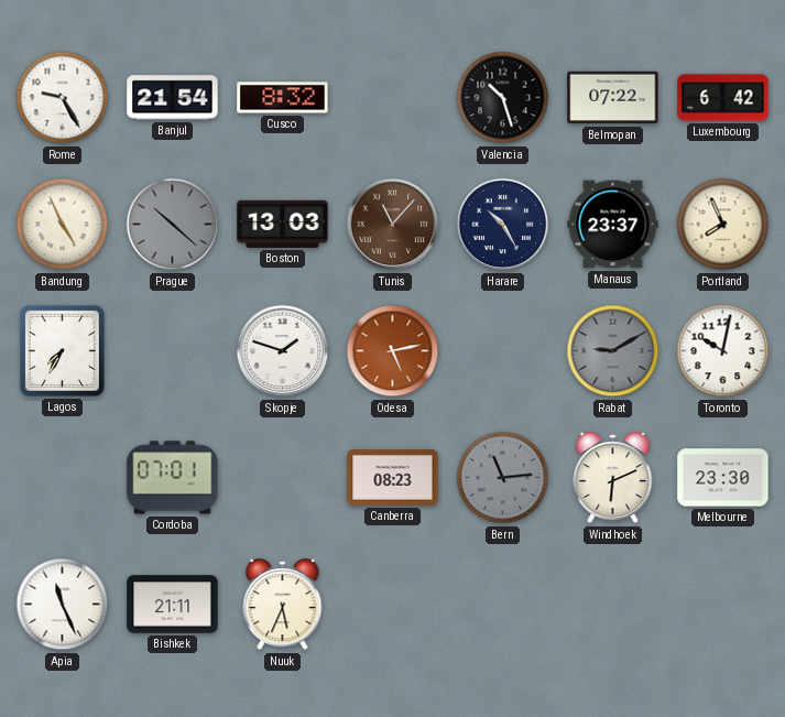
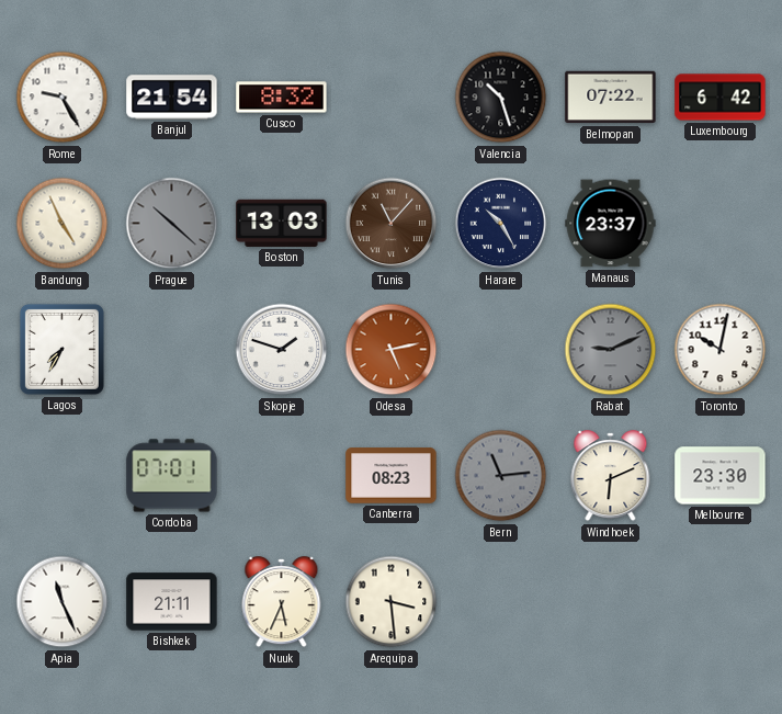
Portland: 7:56 -> none
Rabat: 9:10 -> 9:11
Arequipa: none -> 3:29
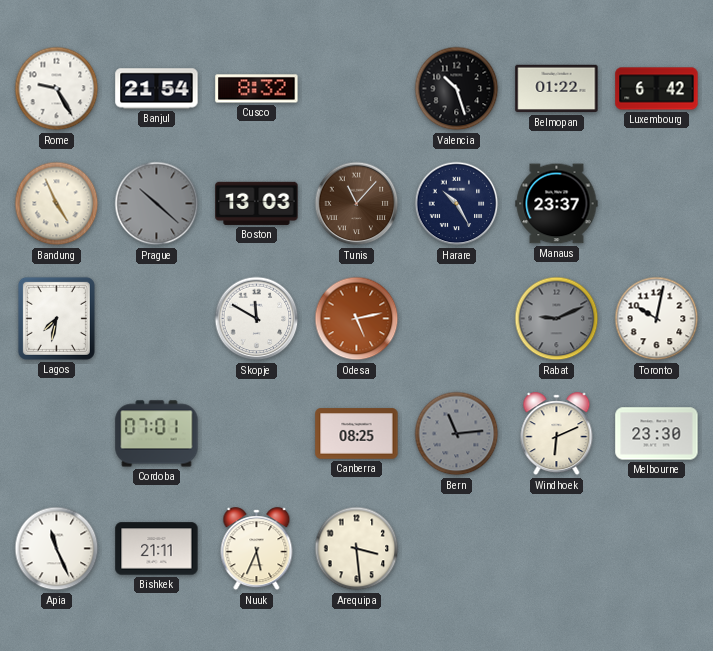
Belmopan: 07:22 -> 01:22
Lagos: 7:35 -> 7:32
Skopje: 1:48 -> 11:50
Canberra: 08:23 -> 08:25
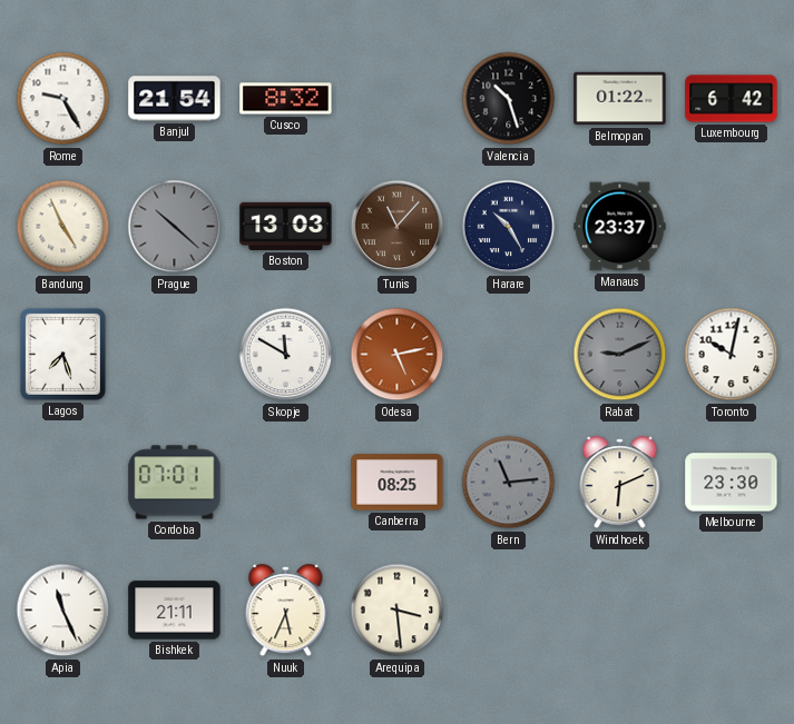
Lagos: 7:32 -> 7:27
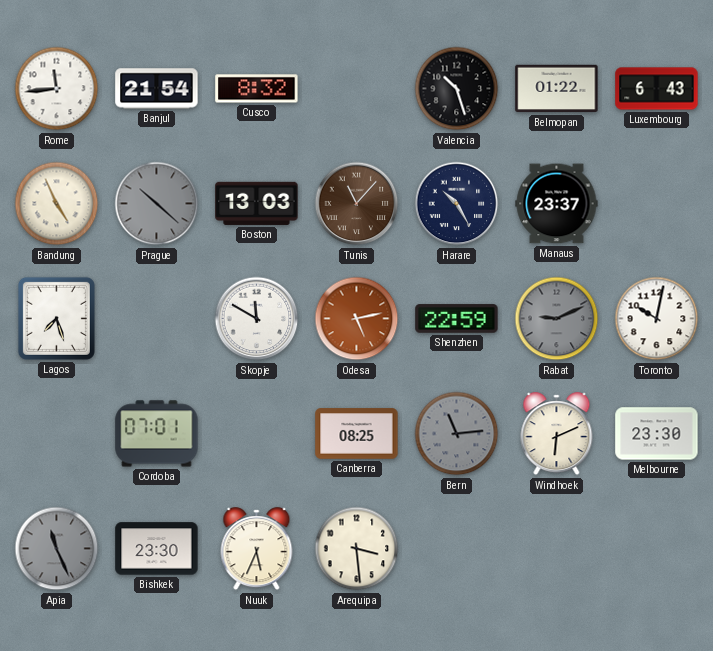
Rome: 9:25 -> 11:44
Luxembourg: 6:42 -> 6:43
Shenzhen: none -> 22:59
Apia dial: white -> grey
Bishkek: 21:11 -> 23:30
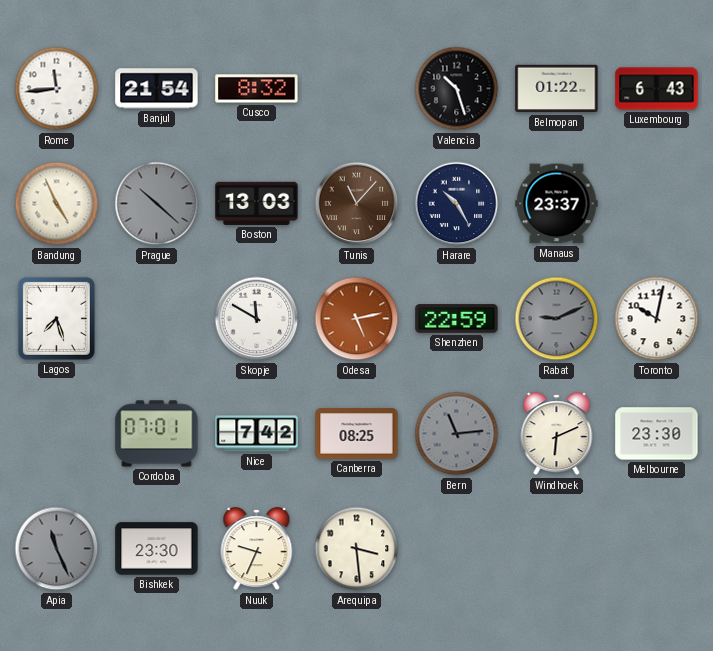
Nice: none -> 7:42
Nuuk: 5:34 -> 9:34
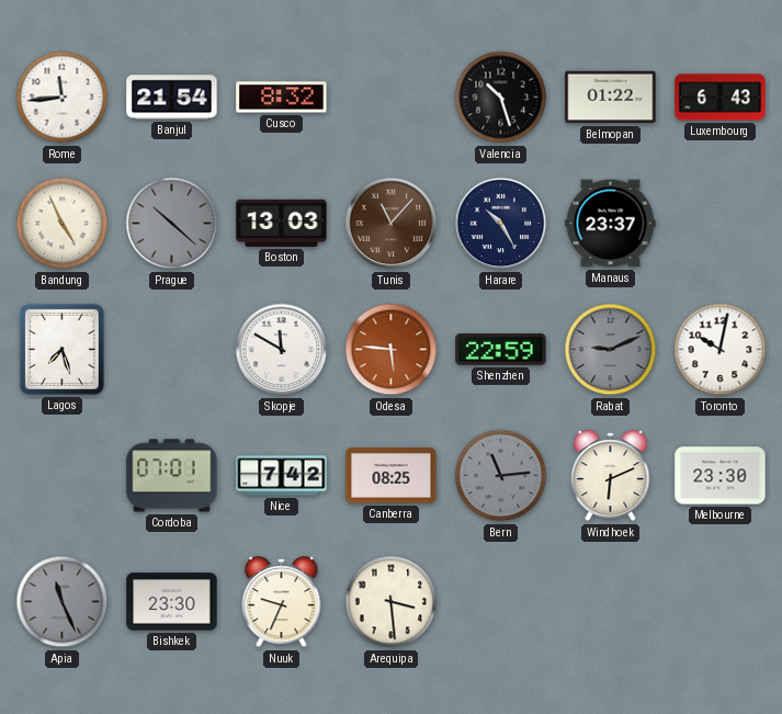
Odesa: 5:13 -> 5:46
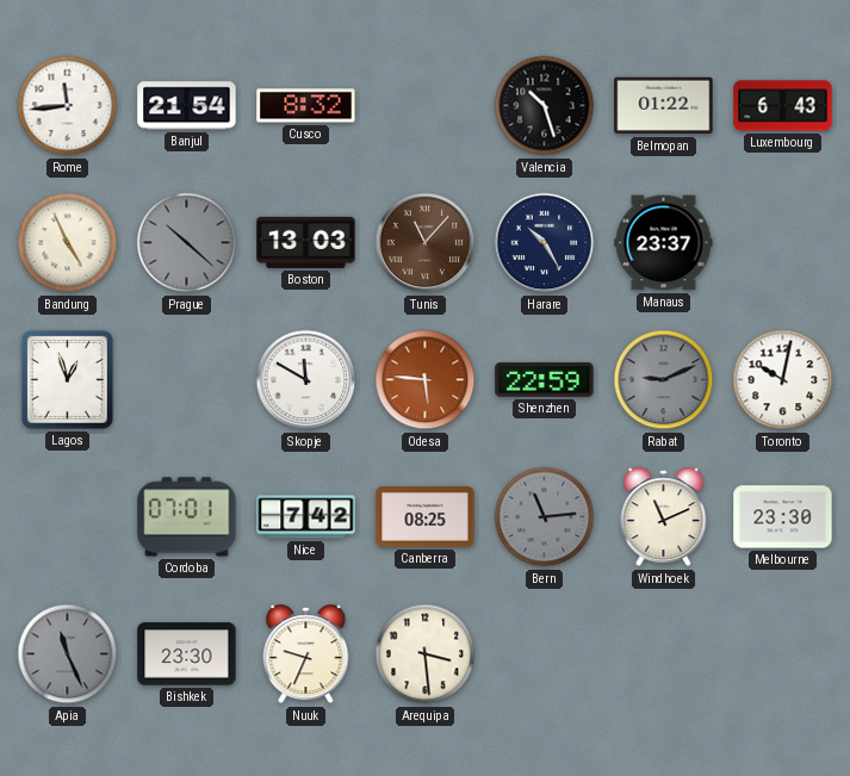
Lagos: 7:27 -> 12:57
Windhoek: 6:11 -> 11:11
